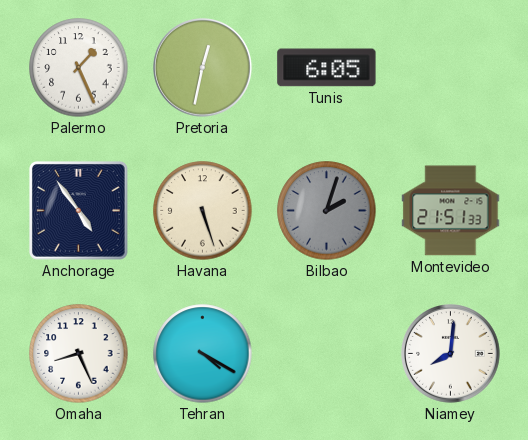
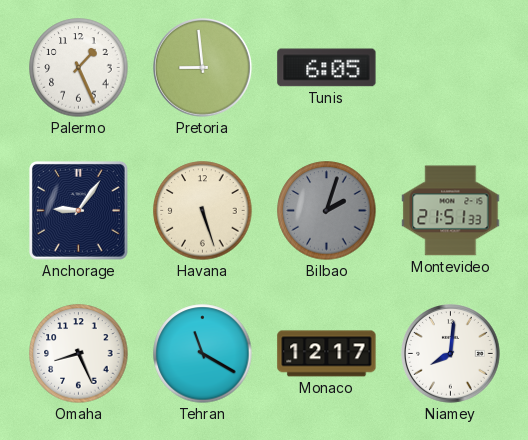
Pretoria: 12:32 -> 8:59
Anchorage: 4:54 -> 9:06
Tehran: 4:20 -> 11:20
Monaco: none -> 12:17
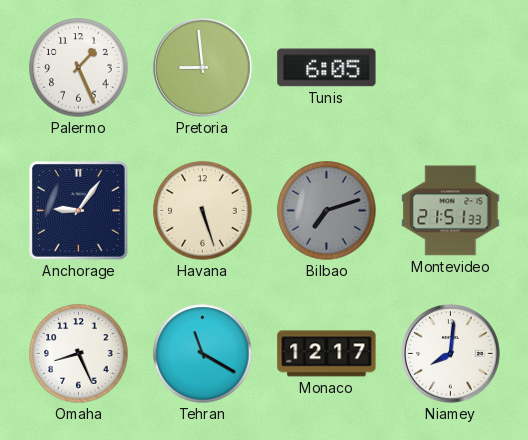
Bilbao: 2:03 -> 7:12
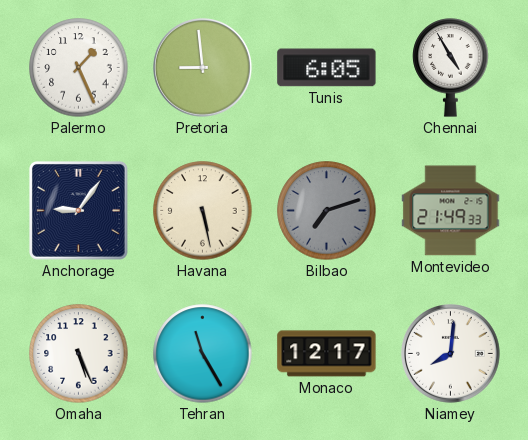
Chennai: none -> 4:55
Havana: 5:27 -> 5:28
Montevideo: 21:51 -> 21:49
Omaha: 8:26 -> 5:26
Tehran: 11:20 -> 11:25
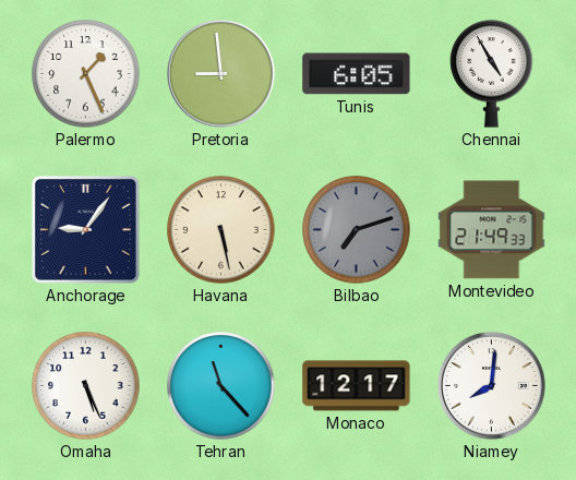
Tehran: 11:25 -> 11:23
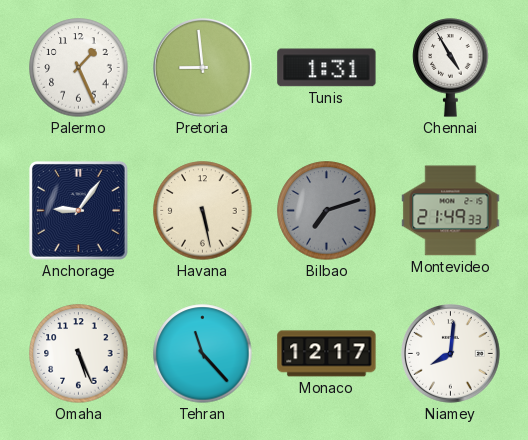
Tunis: 6:05 -> 1:31
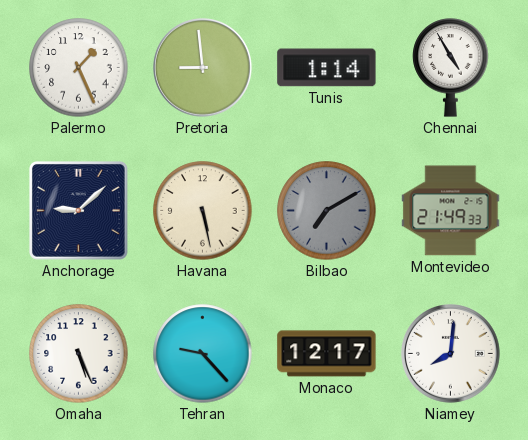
Tunis: 1:31 -> 1:14
Anchorage: 9:06 -> 9:08
Bilbao: 7:12 -> 7:10
Tehran: 11:23 -> 9:23
